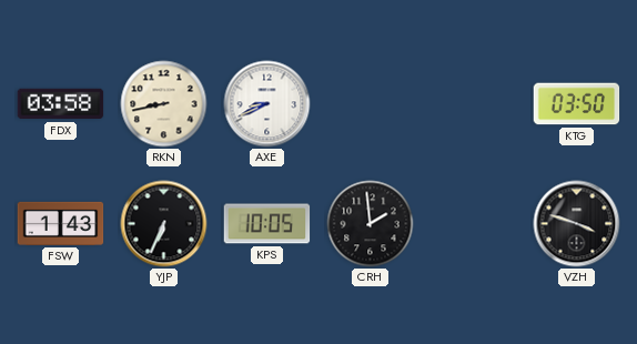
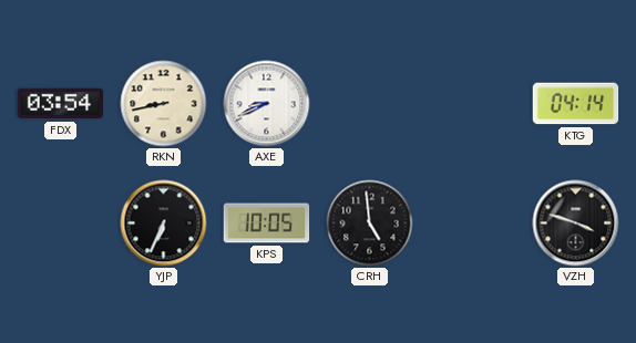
FDX: 03:58 -> 03:54
KTG: 03:50 -> 04:14
FSW: 1:43 -> none
CRH: 1:59 -> 4:59
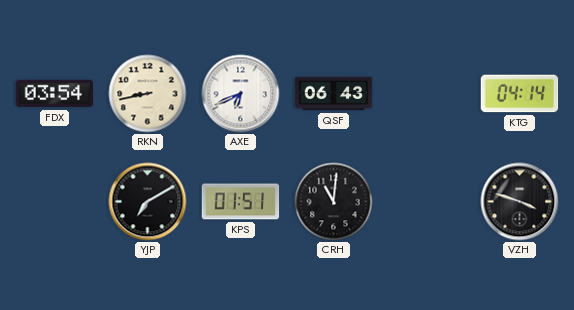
AXE: 8:41 -> 6:41
QSF: none -> 06:43
YJP: 6:34 -> 7:10
KPS: 10:05 -> 01:51
CRH: 4:59 -> 11:01
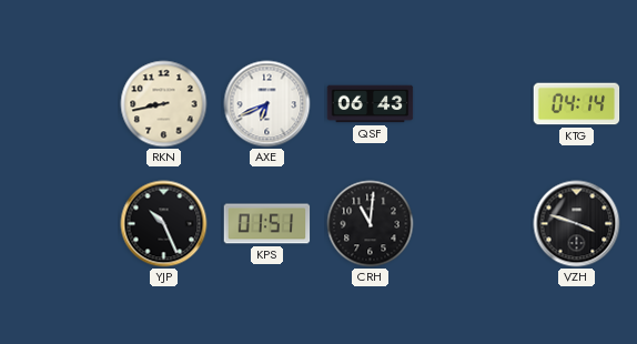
FDX: 03:54 -> none
YJP: 7:10 -> 10:26
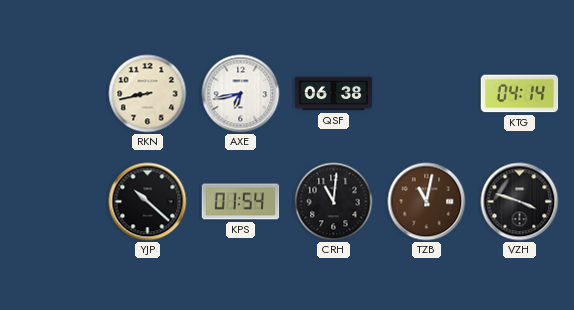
AXE: 6:41 -> 6:43
QSF: 06:43 -> 06:38
YJP: 10:26 -> 10:22
KPS: 01:51 -> 01:54
TZB: none -> 11:02
